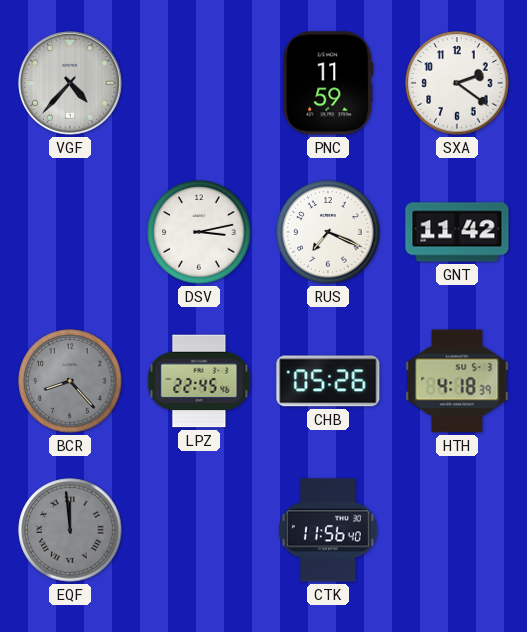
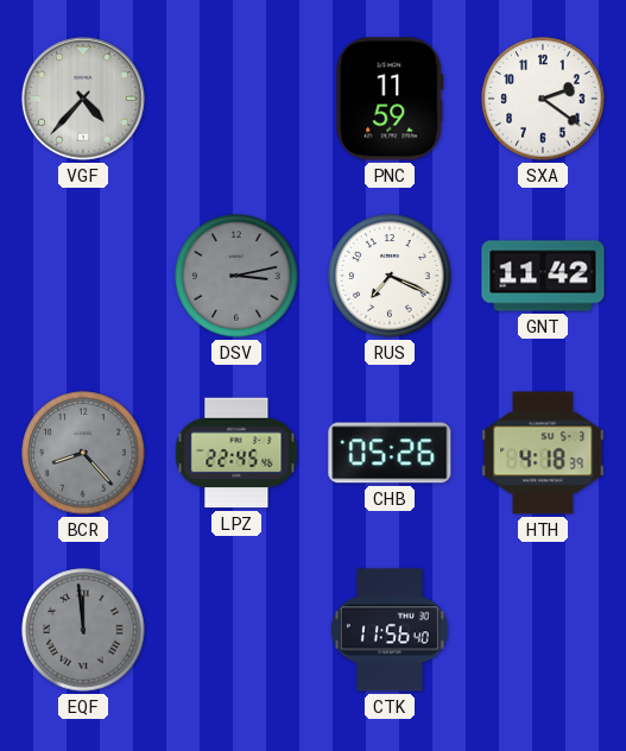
DSV dial: white -> grey
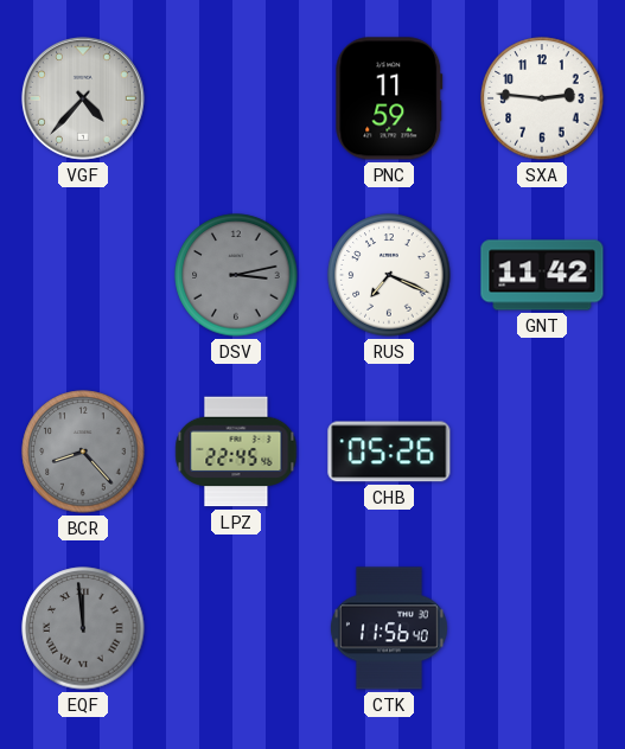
SXA: 2:21 -> 2:46
HTH: 4:18 -> none
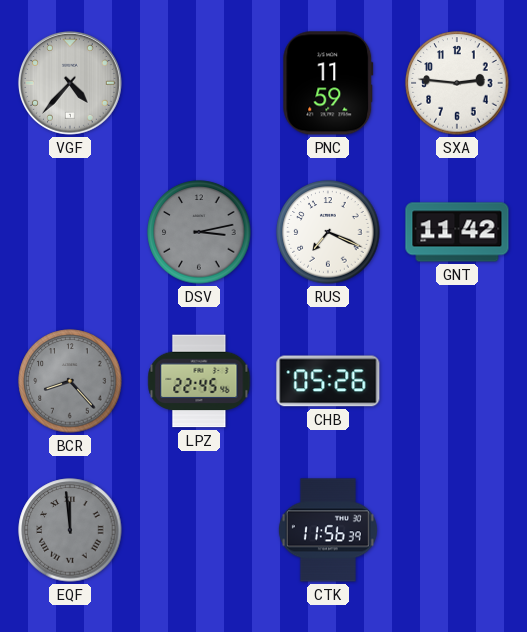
CTK: 11:56:40 -> 11:56:39
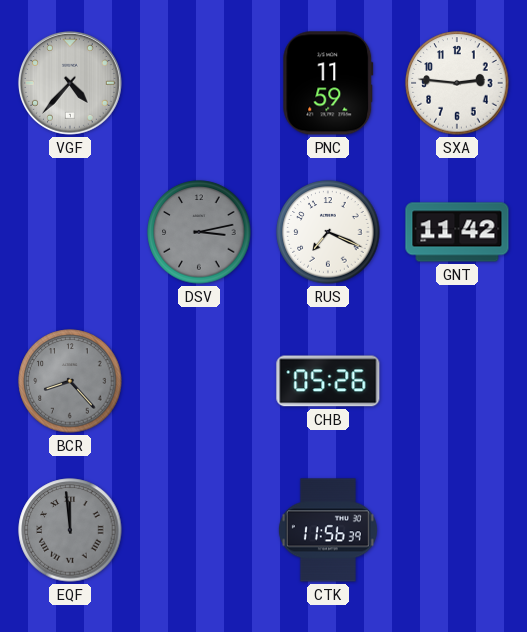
LPZ: 22:45 -> none
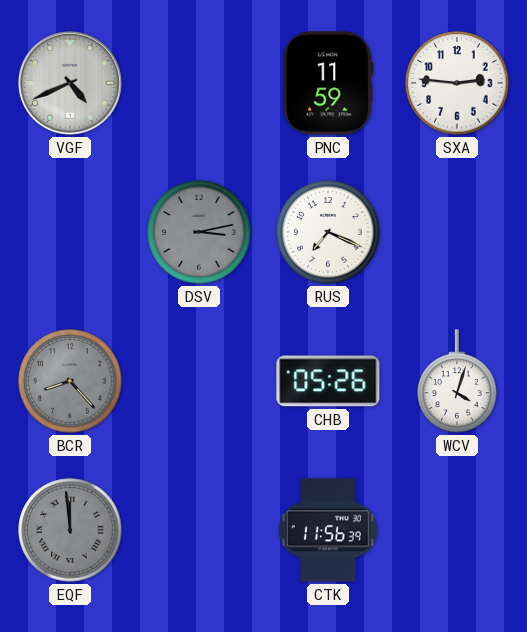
VGF: 4:37 -> 4:41
GNT: 11:42 -> none
WCV: none -> 4:03
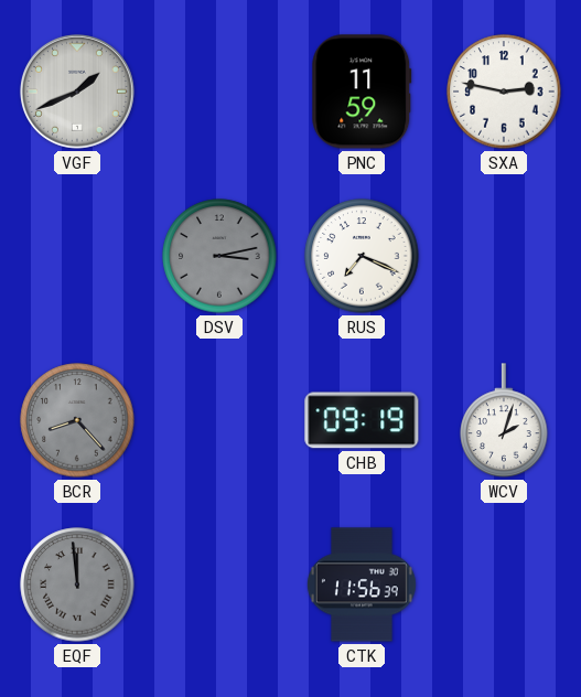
VGF: 4:41 -> 1:41
SXA: 2:46 -> 2:47
CHB: 05:26 -> 09:19
WCV: 4:03 -> 2:03
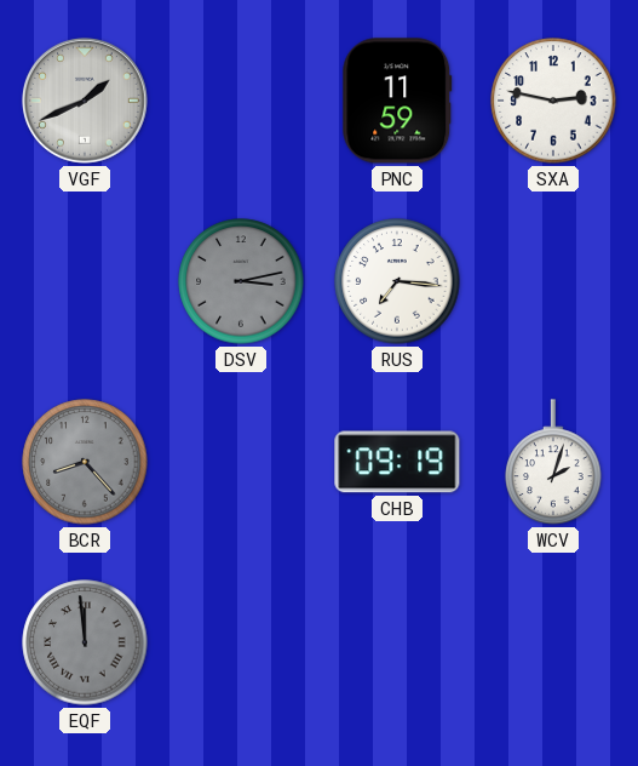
RUS: 7:19 -> 7:16
CTK: 11:56 -> none
